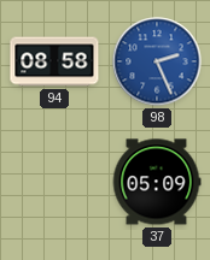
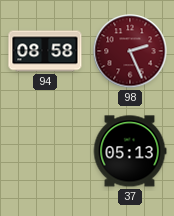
98 dial: blue -> burgundy
37: 05:09 -> 05:13
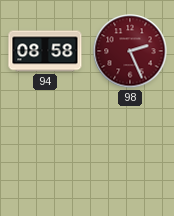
37: 05:13 -> none
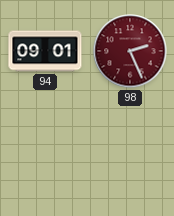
94: 08:58 -> 09:01
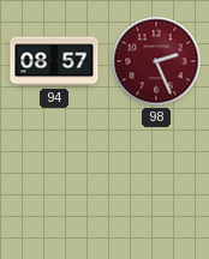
94: 09:01 -> 08:57
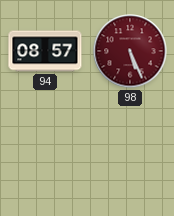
98: 2:26 -> 5:26
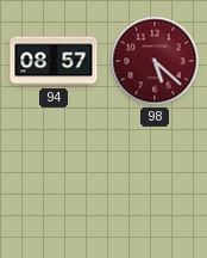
98: 5:26 -> 5:22
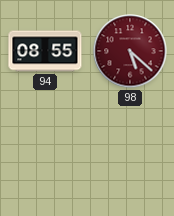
94: 08:57 -> 08:55
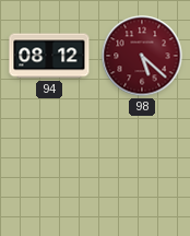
94: 08:55 -> 08:12
